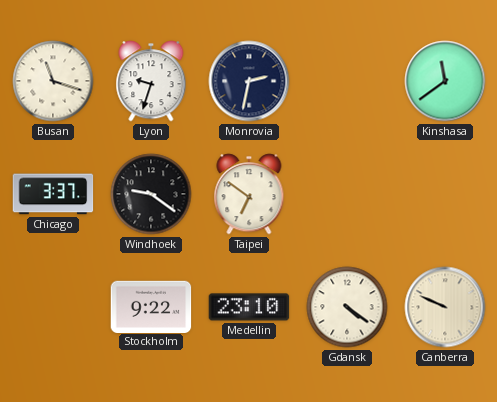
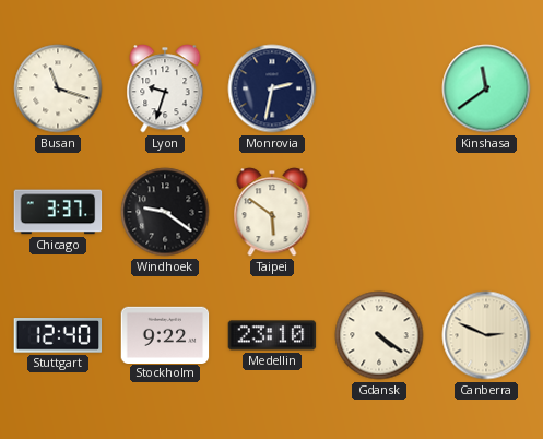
Taipei: 6:51 -> 5:51
Stuttgart: none -> 12:40
Canberra: 9:49 -> 2:49
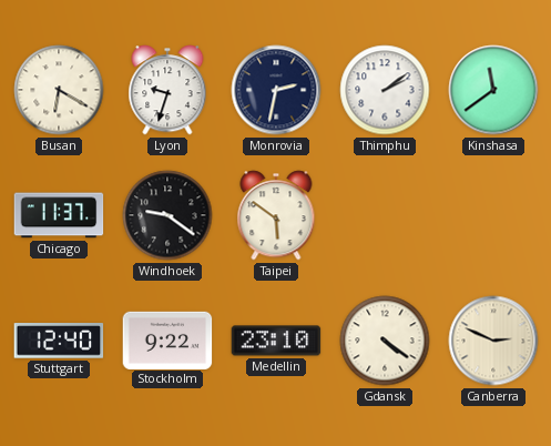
Busan: 11:18 -> 6:20
Thimphu: none -> 2:09
Chicago: 3:37 -> 11:37
